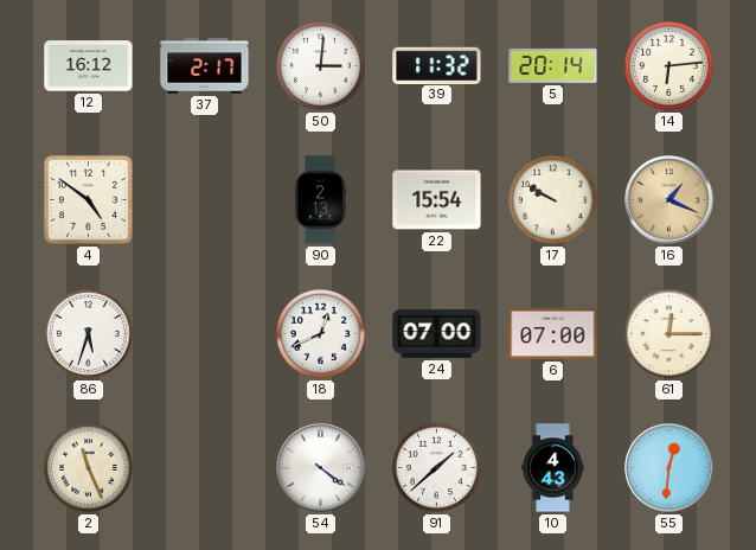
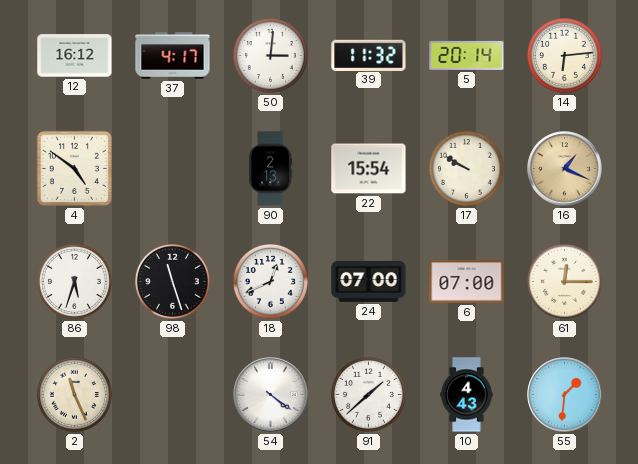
37: 2:17 -> 4:17
98: none -> 11:27
55: 12:31 -> 1:31
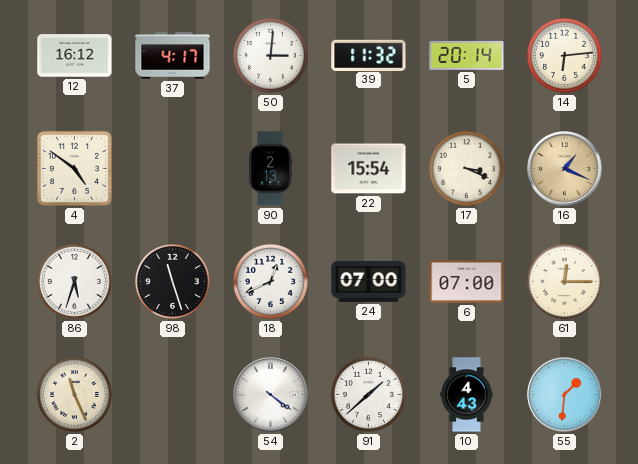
17: 9:50 -> 3:19
